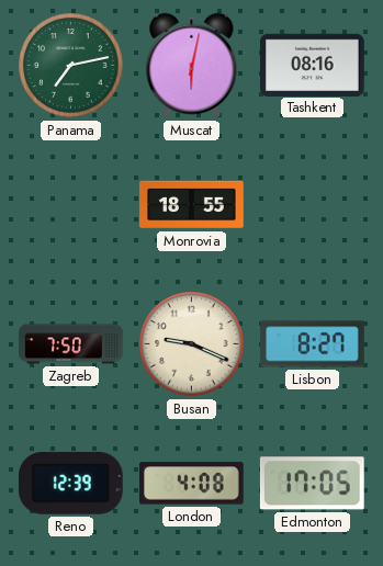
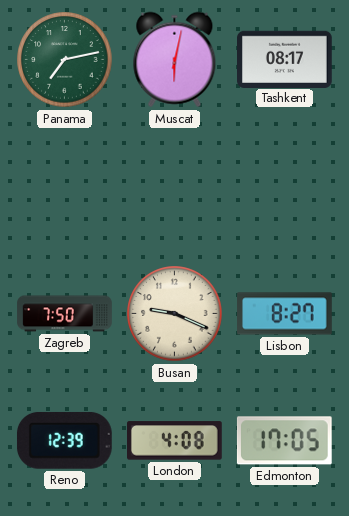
Tashkent: 08:16 -> 08:17
Monrovia: 18:55 -> none
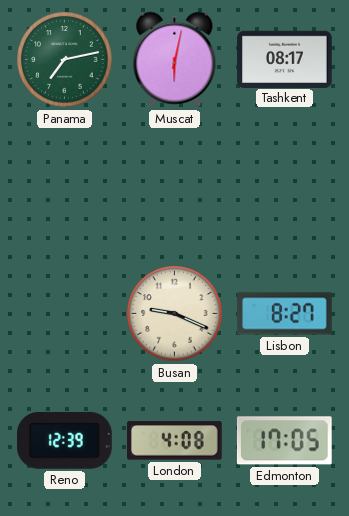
Zagreb: 7:50 -> none
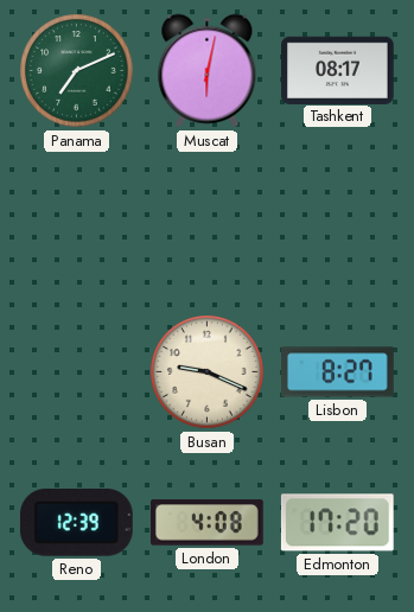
Panama: 7:13 -> 7:11
Edmonton: 17:05 -> 17:20
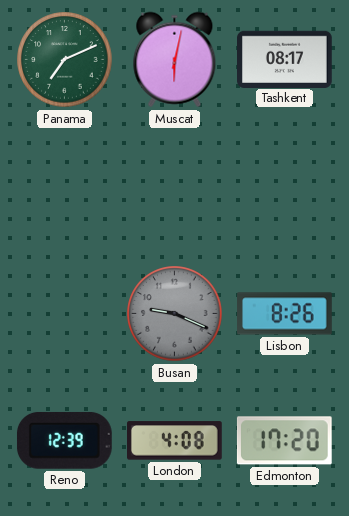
Busan dial: cream -> grey
Lisbon: 8:27 -> 8:26
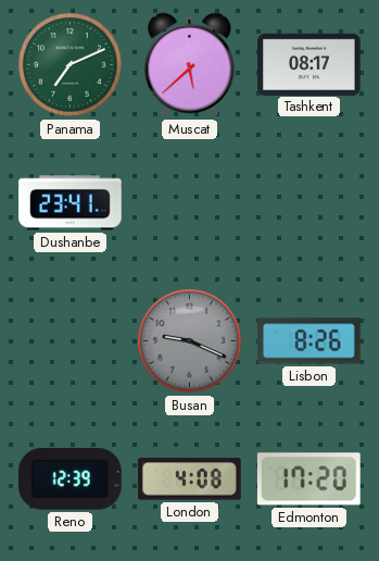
Muscat: 6:02 -> 5:38
Dushanbe: none -> 23:41
